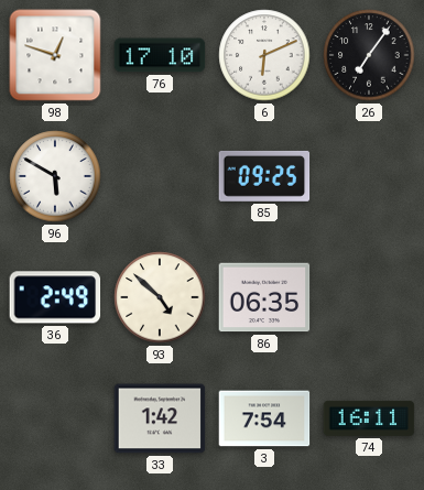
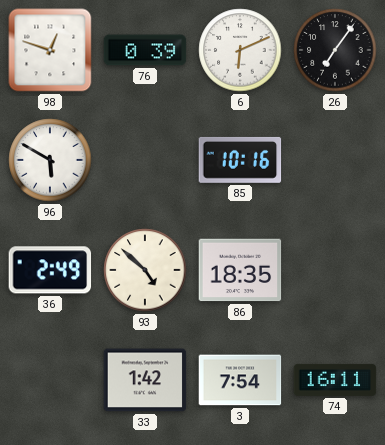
76: 17:10 -> 0:39
85: 09:25 -> 10:16
86: 06:35 -> 18:35
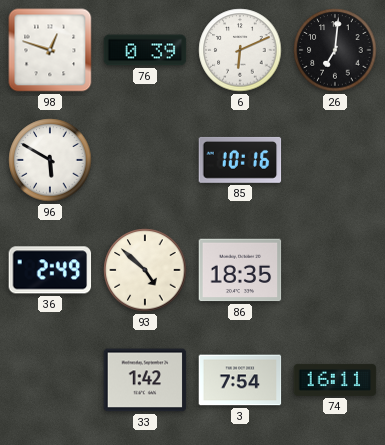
26: 7:06 -> 7:01
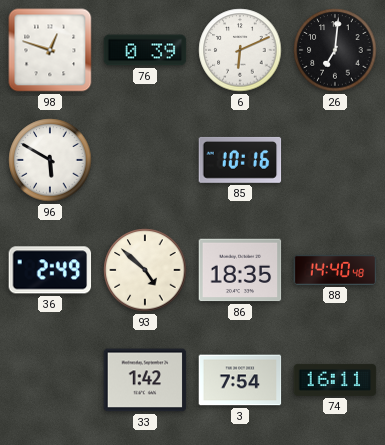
88: none -> 14:40
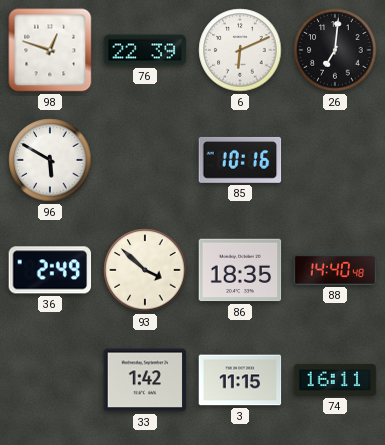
76: 0:39 -> 22:39
93: 4:52 -> 3:52
3: 7:54 -> 11:15
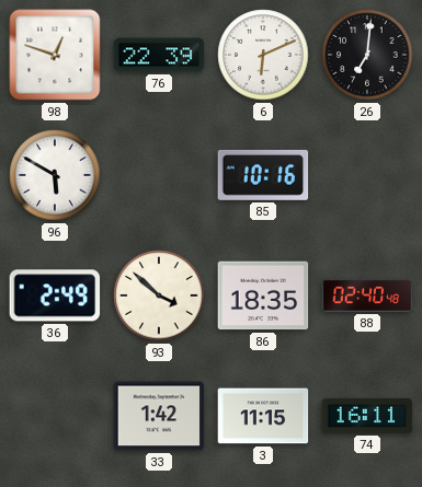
88: 14:40 -> 02:40
